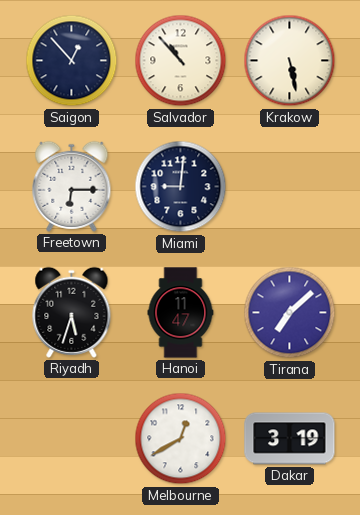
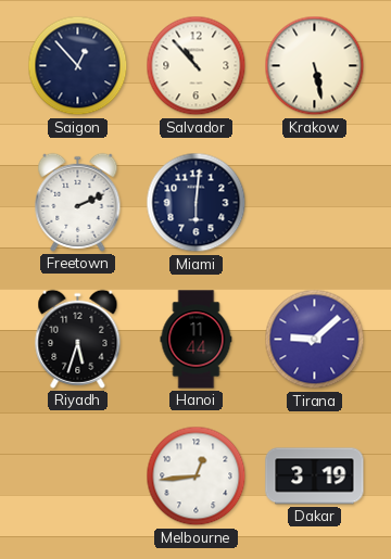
Freetown: 6:15 -> 2:11
Miami: 9:01 -> 6:01
Hanoi: 11:47 -> 11:44
Tirana: 7:08 -> 9:08
Melbourne: 12:40 -> 12:44
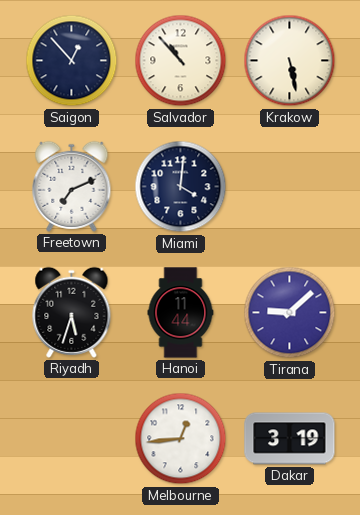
Freetown: 2:11 -> 7:11
Miami: 6:01 -> 4:01
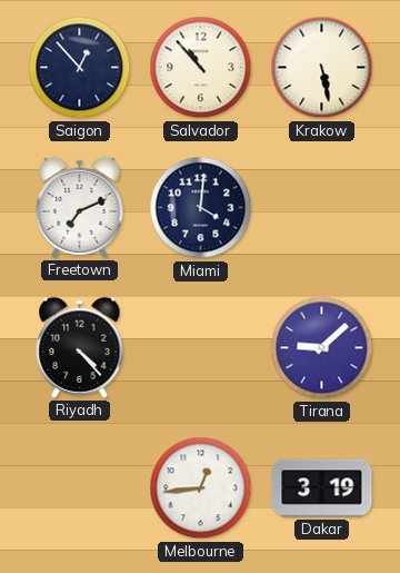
Riyadh: 5:33 -> 4:23
Hanoi: 11:44 -> none
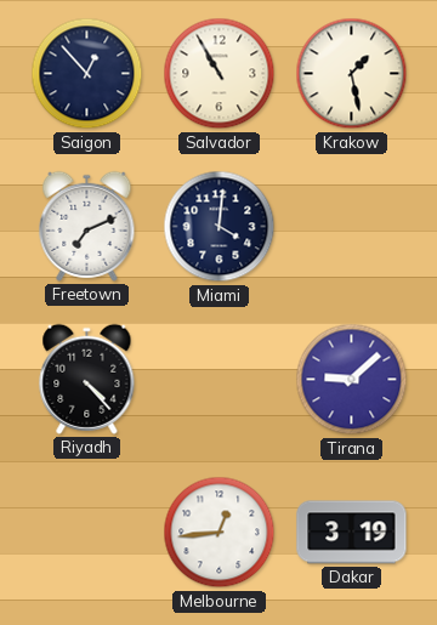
Salvador: 10:53 -> 10:55
Krakow: 5:28 -> 1:28
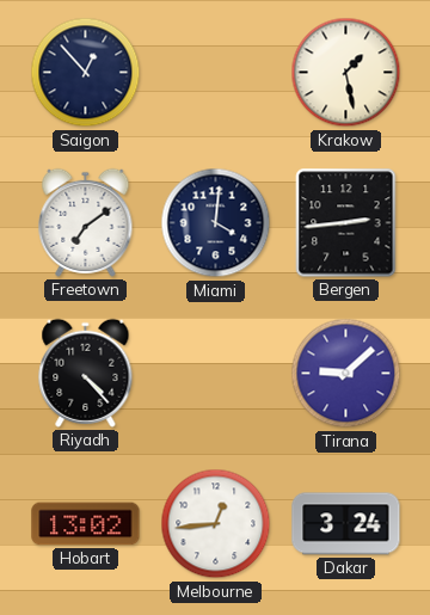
Salvador: 10:55 -> none
Freetown: 7:11 -> 7:09
Bergen: none -> 2:44
Hobart: none -> 13:02
Dakar: 3:19 -> 3:24
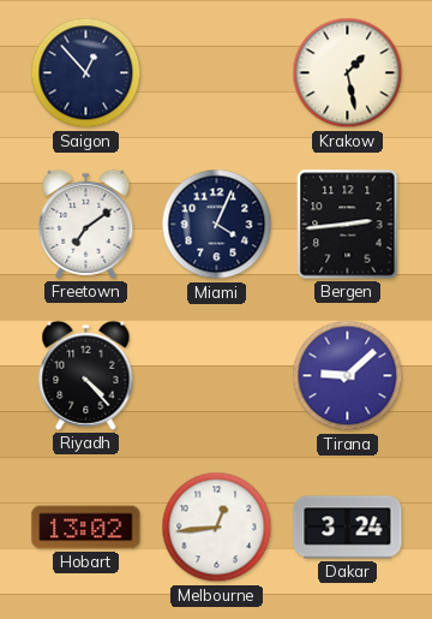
Miami: 4:01 -> 4:04
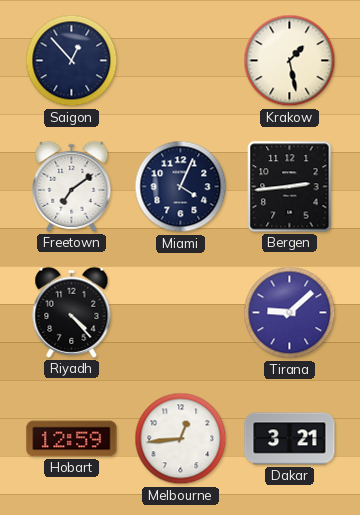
Hobart: 13:02 -> 12:59
Dakar: 3:24 -> 3:21
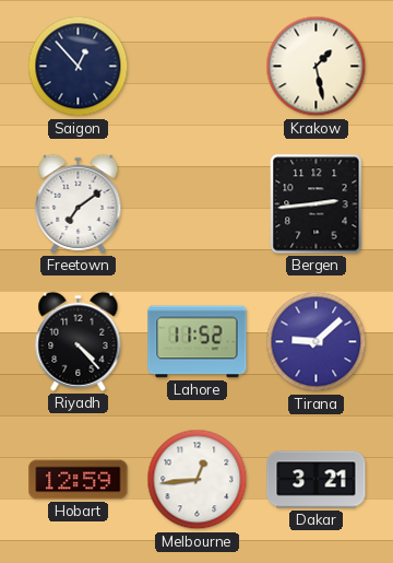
Miami: 4:04 -> none
Lahore: none -> 11:52
